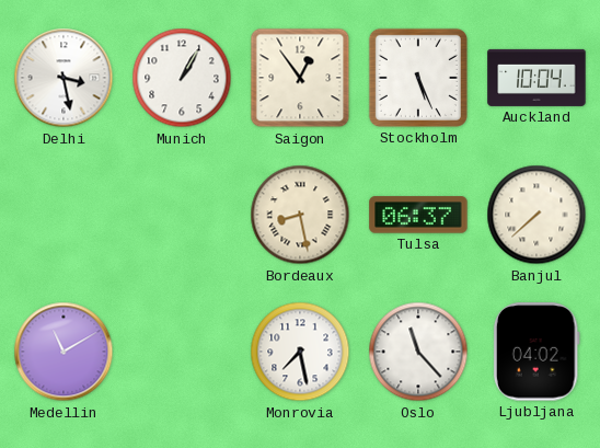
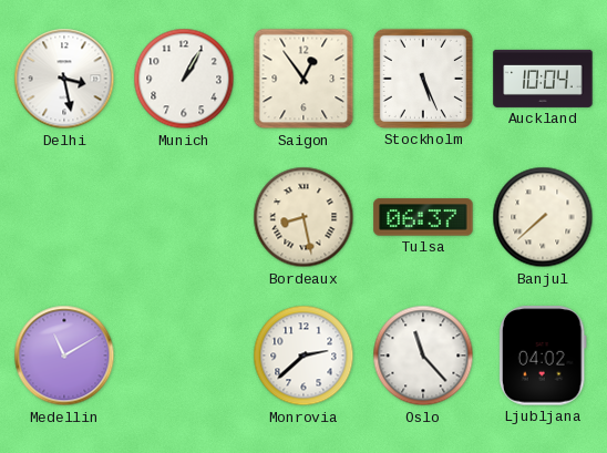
Monrovia: 7:28 -> 2:38
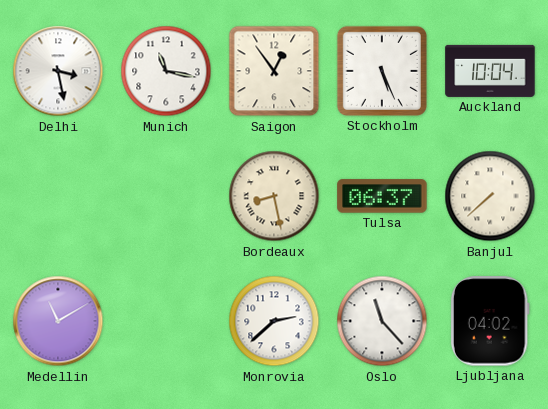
Munich: 1:05 -> 11:17
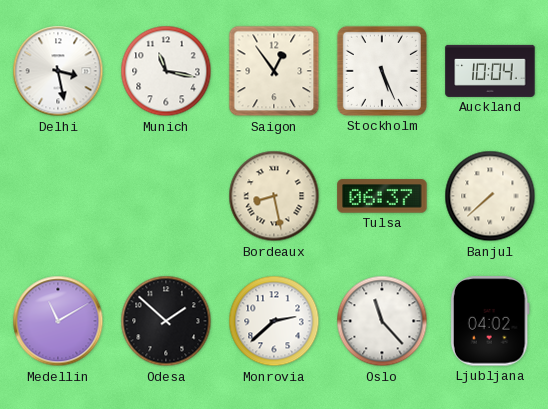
Odesa: none -> 1:52
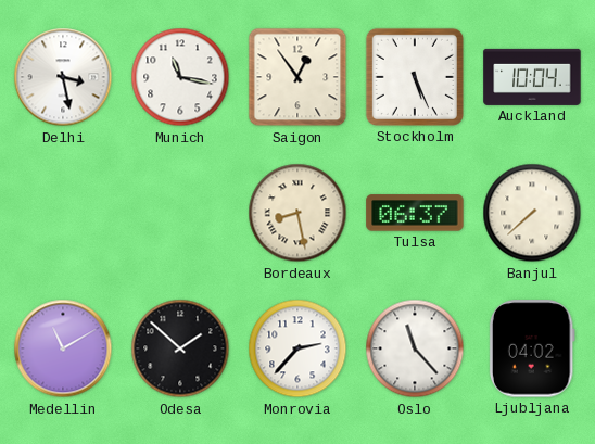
Monrovia: 2:38 -> 2:37
